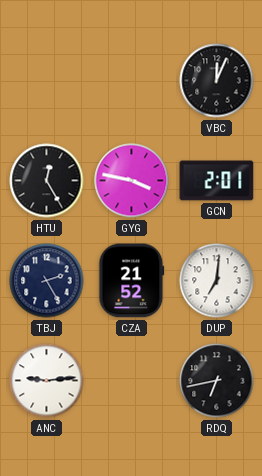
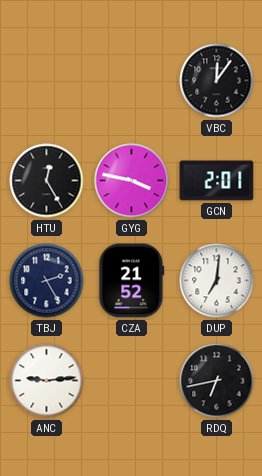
VBC: 12:04 -> 12:06
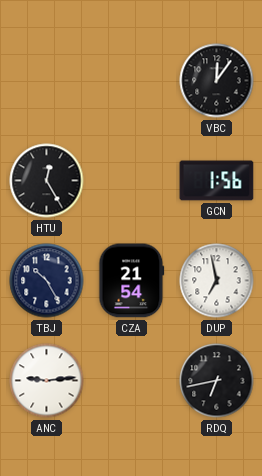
GYG: 3:47 -> none
GCN: 2:01 -> 1:56
TBJ: 2:25 -> 10:25
CZA: 21:52 -> 21:54
DUP: 7:01 -> 6:58
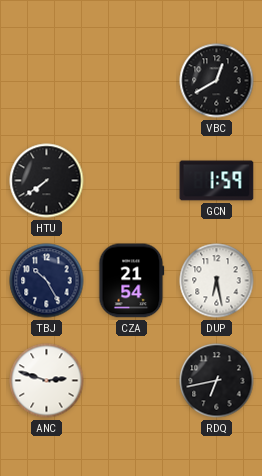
VBC: 12:06 -> 12:40
HTU: 12:25 -> 7:39
GCN: 1:56 -> 1:59
DUP: 6:58 -> 6:28
ANC: 9:14 -> 2:48
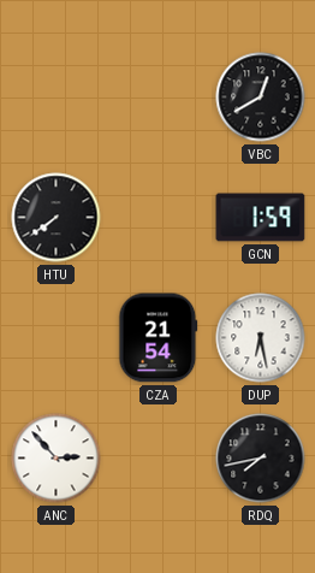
TBJ: 10:25 -> none
ANC: 2:48 -> 2:53
RDQ: 6:43 -> 7:43
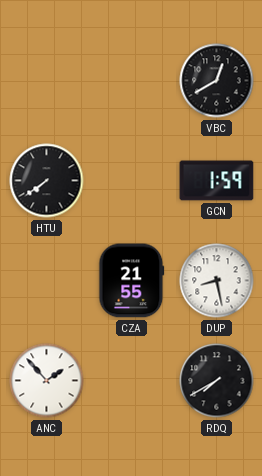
CZA: 21:54 -> 21:55
DUP: 6:28 -> 8:28
ANC: 2:53 -> 1:53
RDQ: 7:43 -> 7:40
